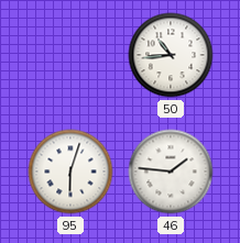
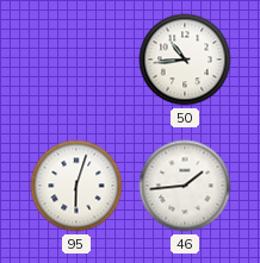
46: 1:46 -> 1:44
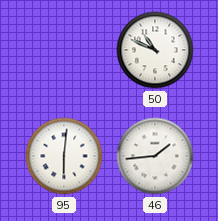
50: 10:44 -> 10:49
95: 6:03 -> 6:01
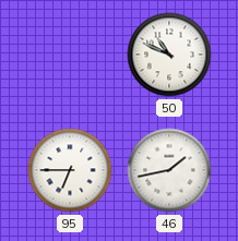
95: 6:01 -> 6:45
46: 1:44 -> 1:43
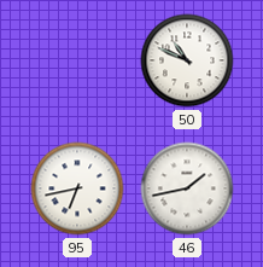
95: 6:45 -> 6:43
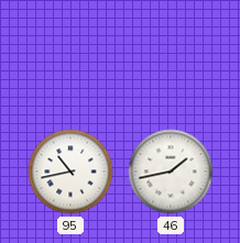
50: 10:49 -> none
95: 6:43 -> 10:43
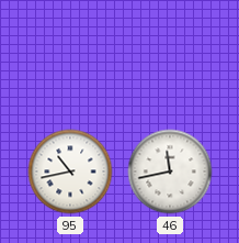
46: 1:43 -> 11:43
